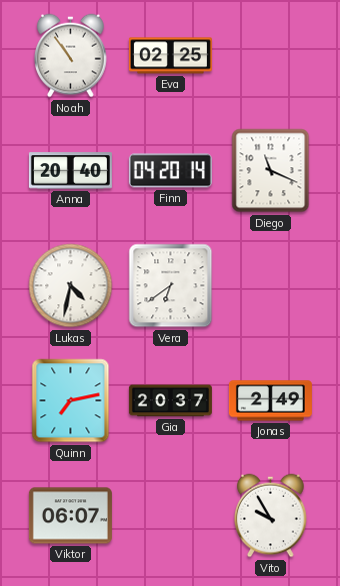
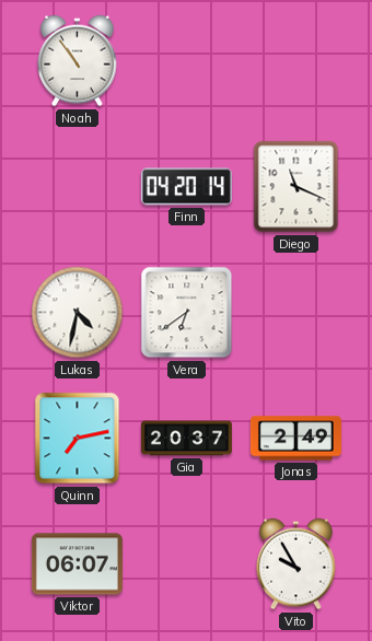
Eva: 02:25 -> none
Anna: 20:40 -> none
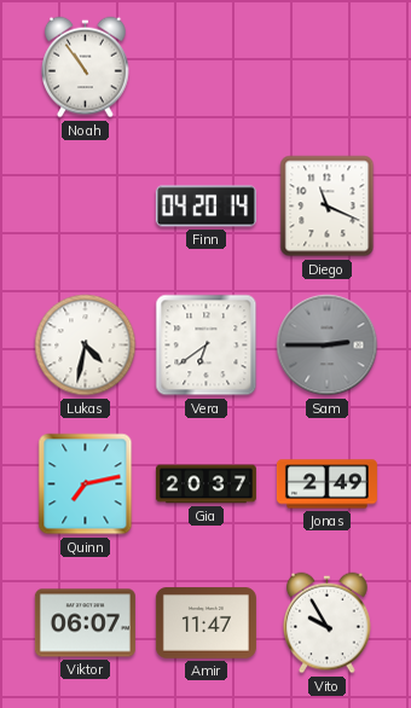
Sam: none -> 2:45
Amir: none -> 11:47
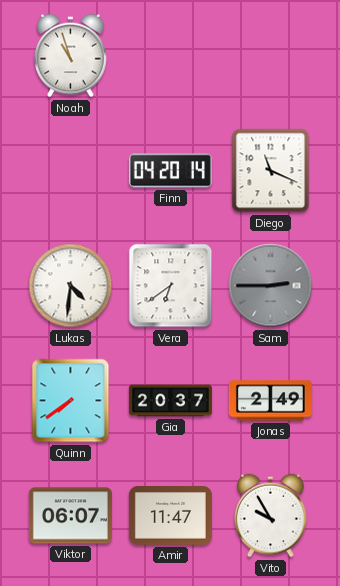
Noah: 10:54 -> 10:57
Lukas: 4:32 -> 4:31
Quinn: 7:13 -> 7:39
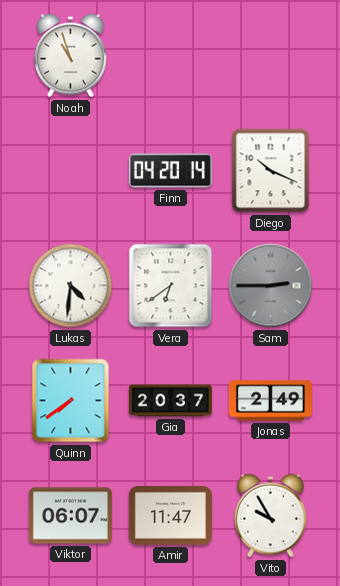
Diego: 11:19 -> 10:19
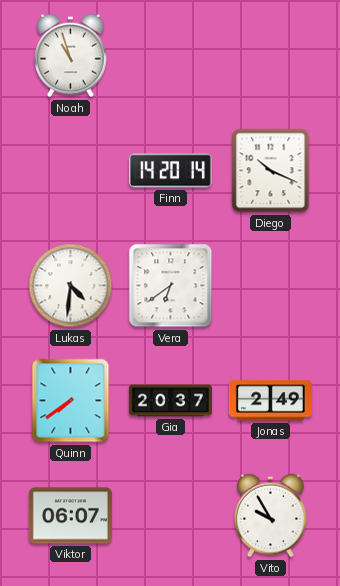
Finn: 04:20 -> 14:20
Sam: 2:45 -> none
Amir: 11:47 -> none
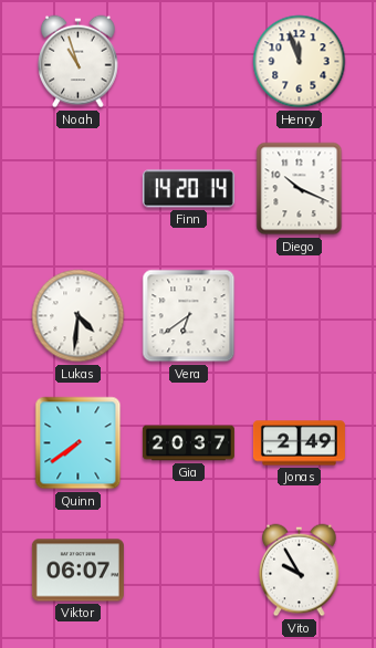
Henry: none -> 11:57
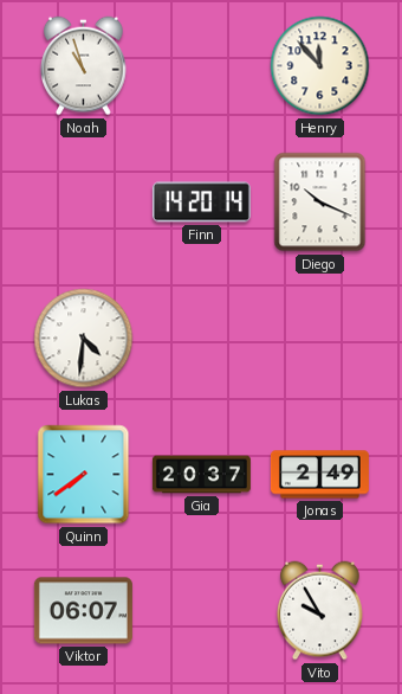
Henry: 11:57 -> 11:53
Vera: 6:39 -> none
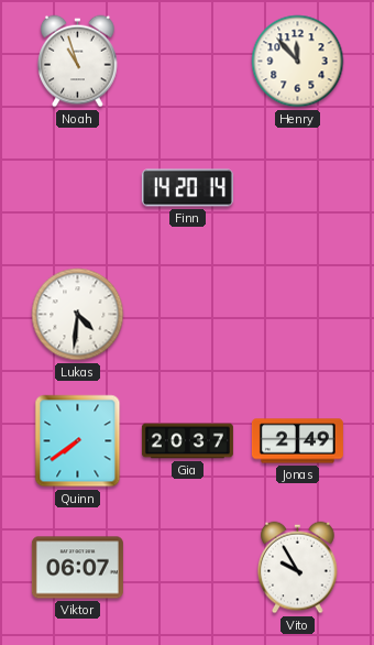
Diego: 10:19 -> none
